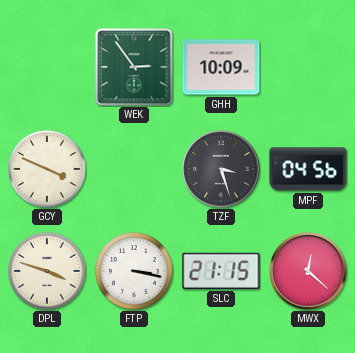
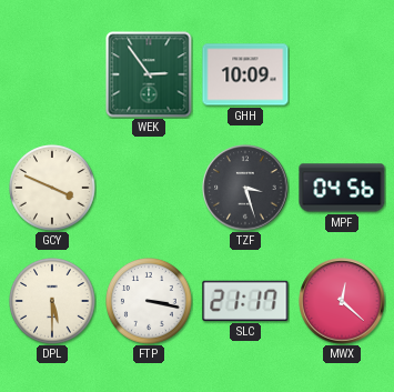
DPL: 3:48 -> 5:30
SLC: 21:15 -> 21:17
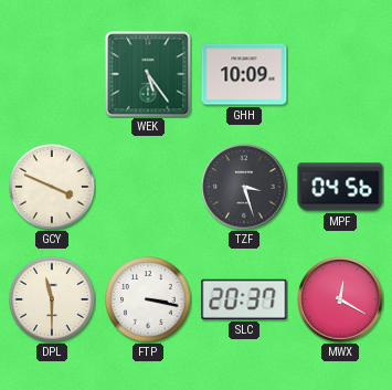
WEK: 2:54 -> 5:24
DPL: 5:30 -> 11:30
SLC: 21:17 -> 20:37
MWX: 12:22 -> 12:20
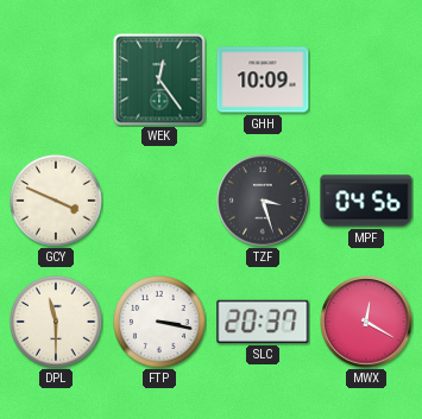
WEK: 5:24 -> 12:24
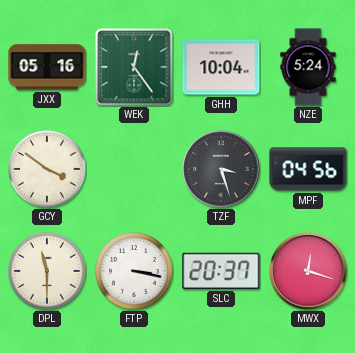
JXX: none -> 05:16
GHH: 10:09 -> 10:04
NZE: none -> 5:24
GCY: 3:49 -> 3:51
MWX: 12:20 -> 12:18
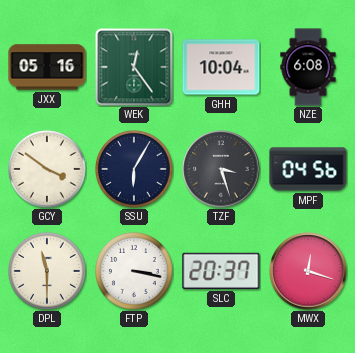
NZE: 5:24 -> 6:08
SSU: none -> 6:05
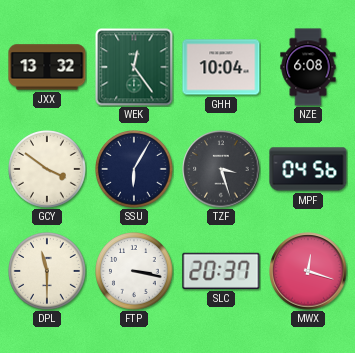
JXX: 05:16 -> 13:32
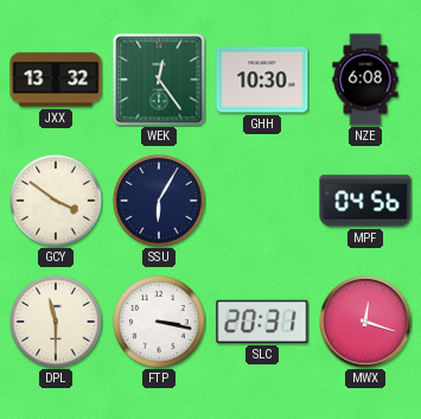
GHH: 10:04 -> 10:30
TZF: 3:27 -> none
SLC: 20:37 -> 20:31
